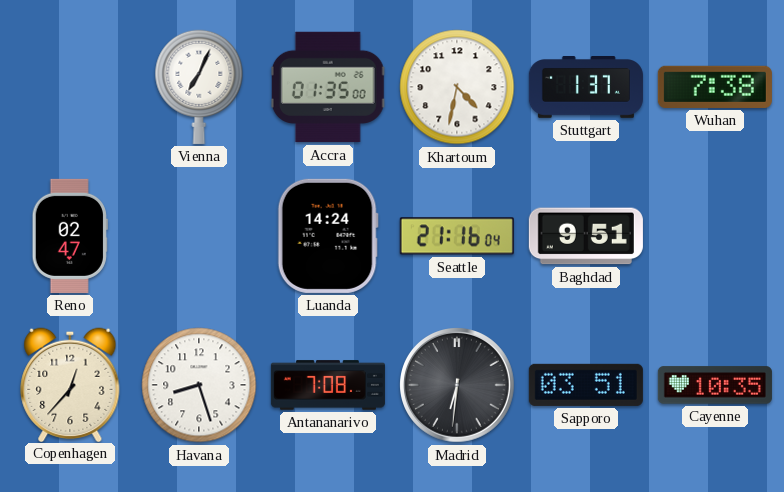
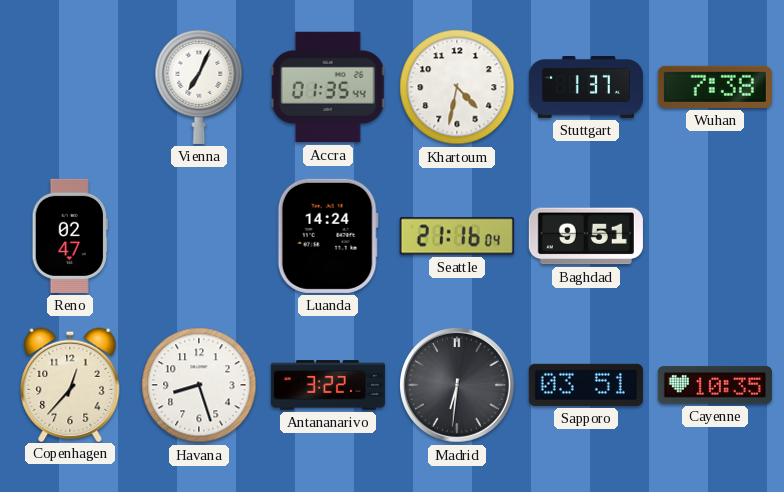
Accra: 01:35:00 -> 01:35:44
Antananarivo: 7:08 -> 3:22
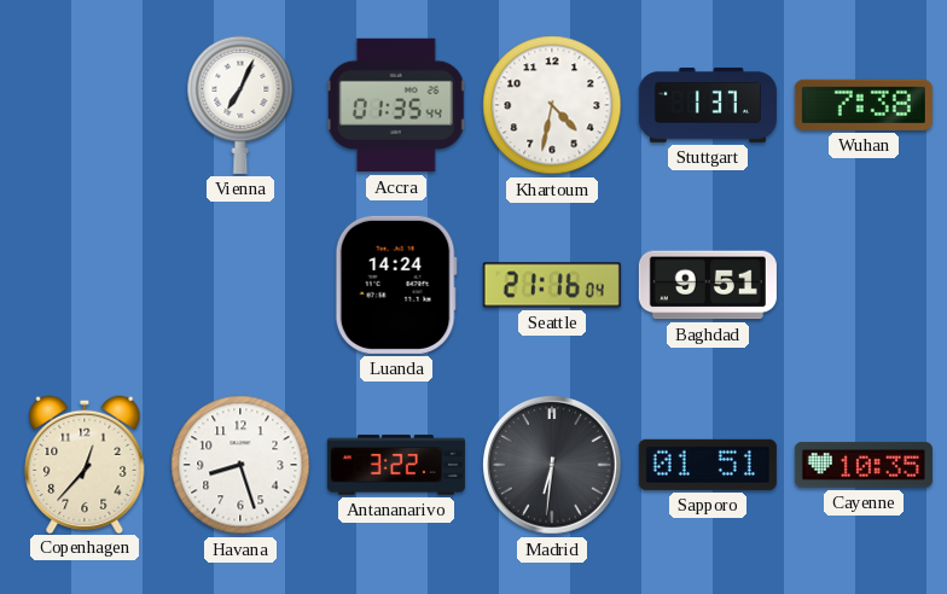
Reno: 02:47 -> none
Sapporo: 03:51 -> 01:51
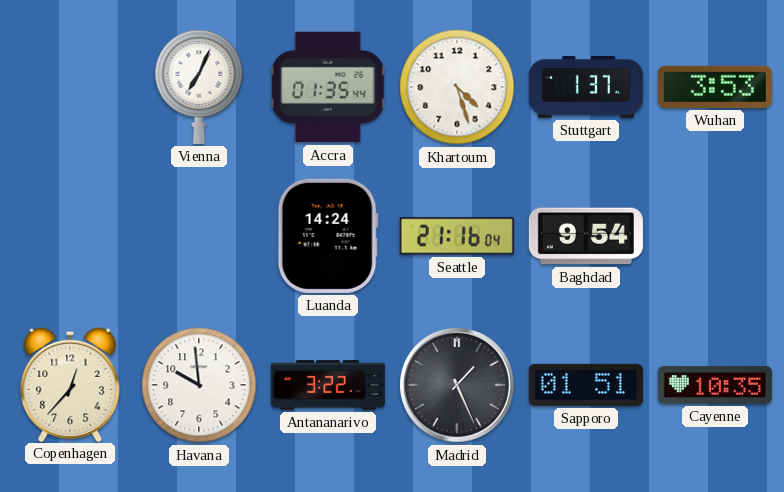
Khartoum: 4:32 -> 4:27
Wuhan: 7:38 -> 3:53
Baghdad: 9:51 -> 9:54
Havana: 8:27 -> 9:59
Madrid: 6:31 -> 1:26
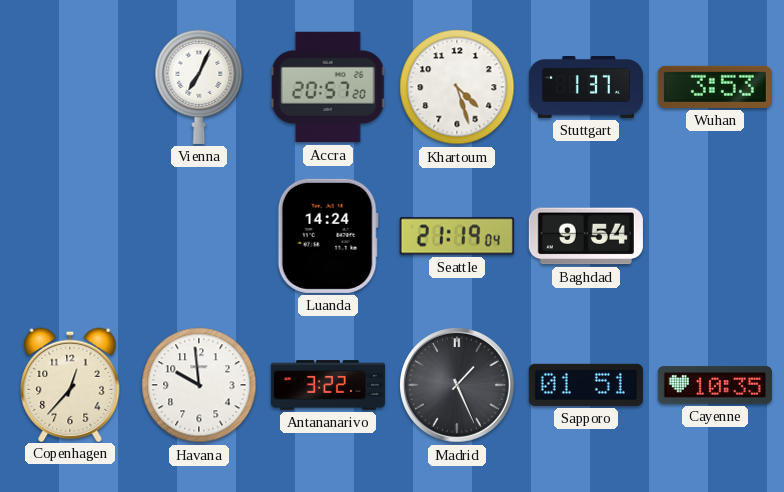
Accra: 01:35 -> 20:57
Seattle: 21:16 -> 21:19
